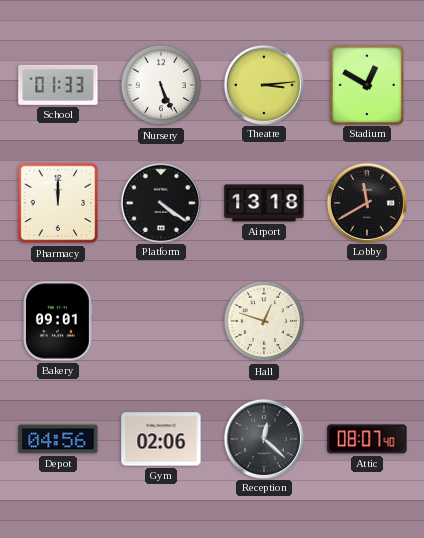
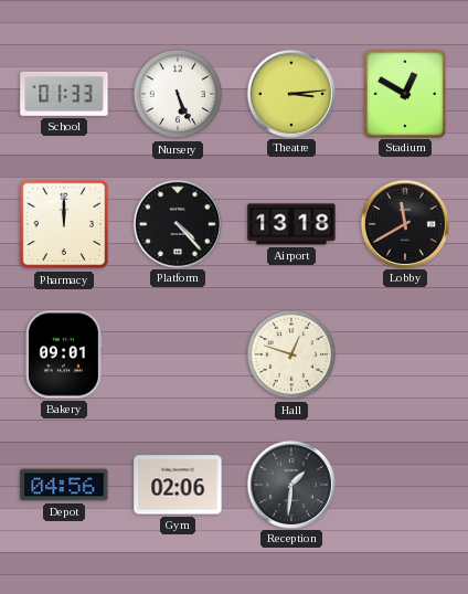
Platform: 4:21 -> 4:23
Reception: 12:22 -> 1:31
Attic: 08:07 -> none
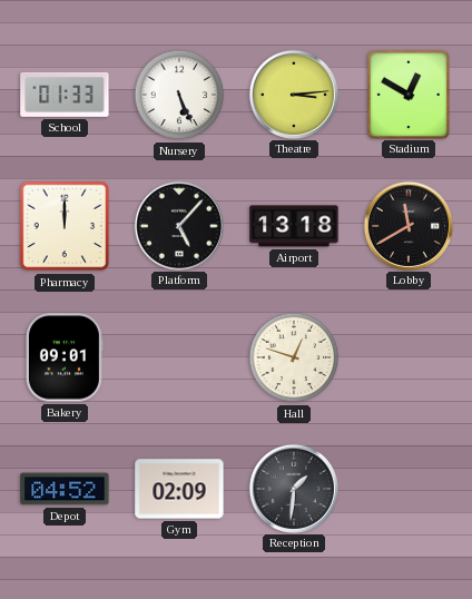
Platform: 4:23 -> 5:07
Depot: 04:56 -> 04:52
Gym: 02:06 -> 02:09
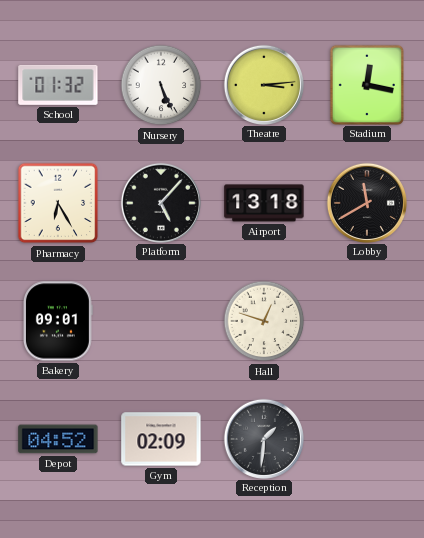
School: 01:33 -> 01:32
Stadium: 12:50 -> 12:17
Pharmacy: 12:00 -> 6:25
